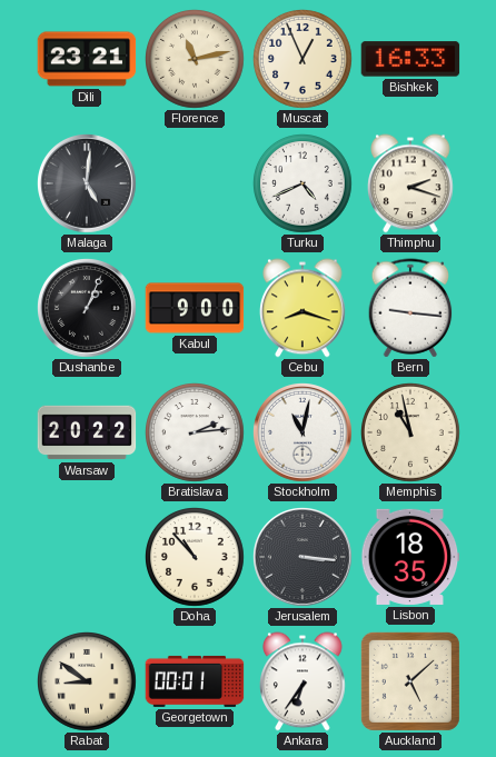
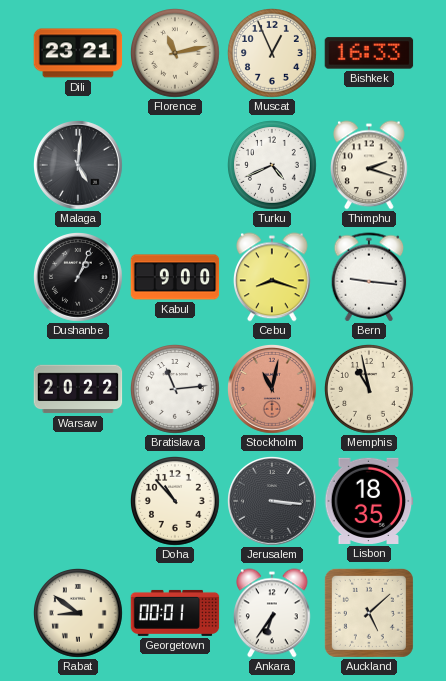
Bratislava: 2:14 -> 11:14
Stockholm dial: white -> salmon
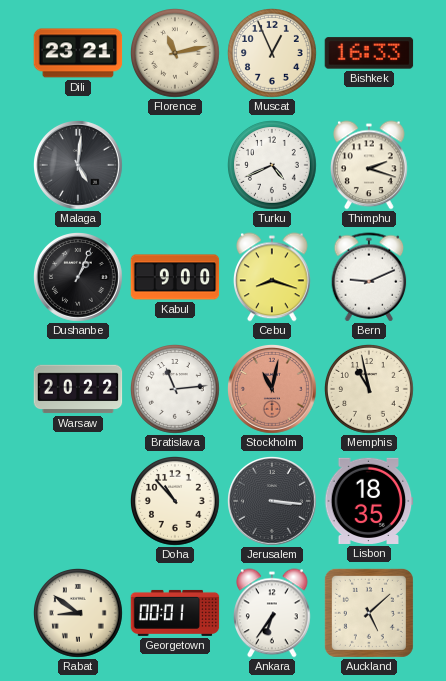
Bern: 9:16 -> 9:11
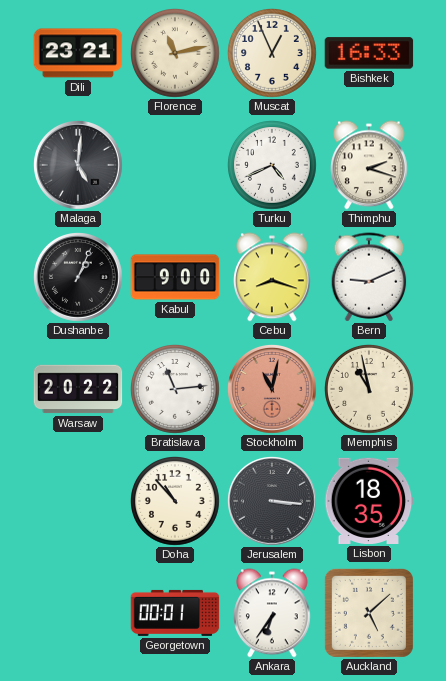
Rabat: 8:51 -> none
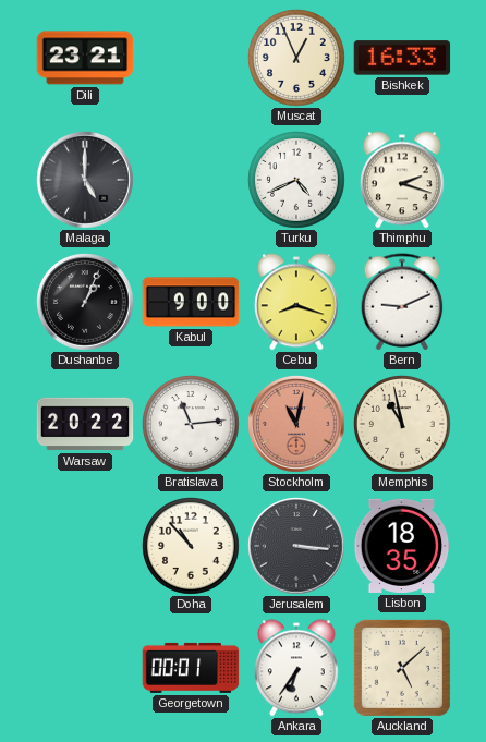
Florence: 11:13 -> none
Malaga: 5:01 -> 5:00
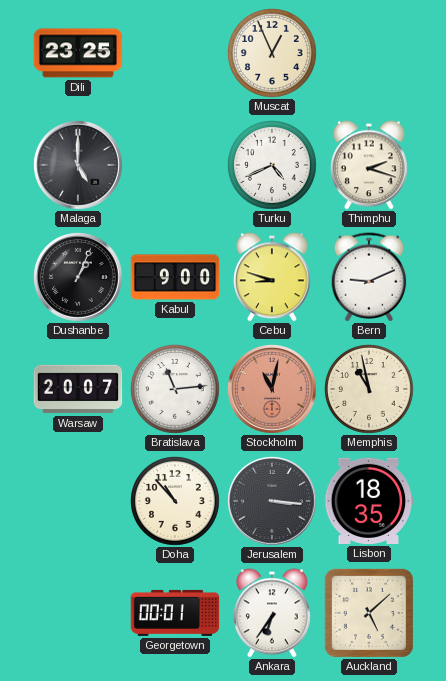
Dili: 23:21 -> 23:25
Bishkek: 16:33 -> none
Cebu: 8:18 -> 8:48
Warsaw: 20:22 -> 20:07
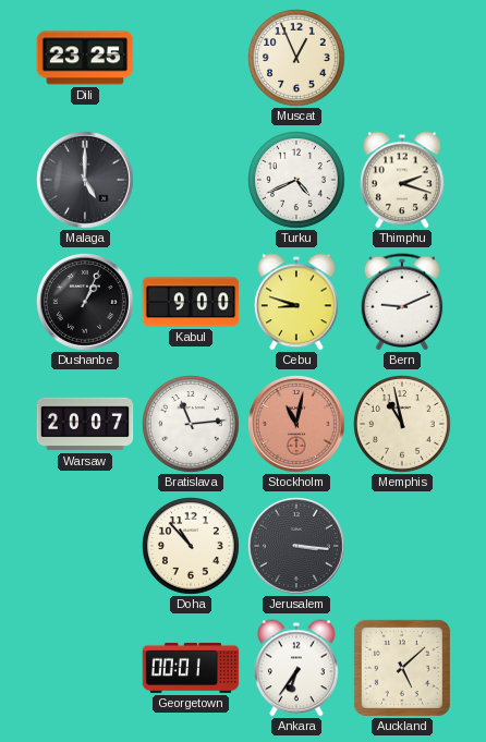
Lisbon: 18:35 -> none
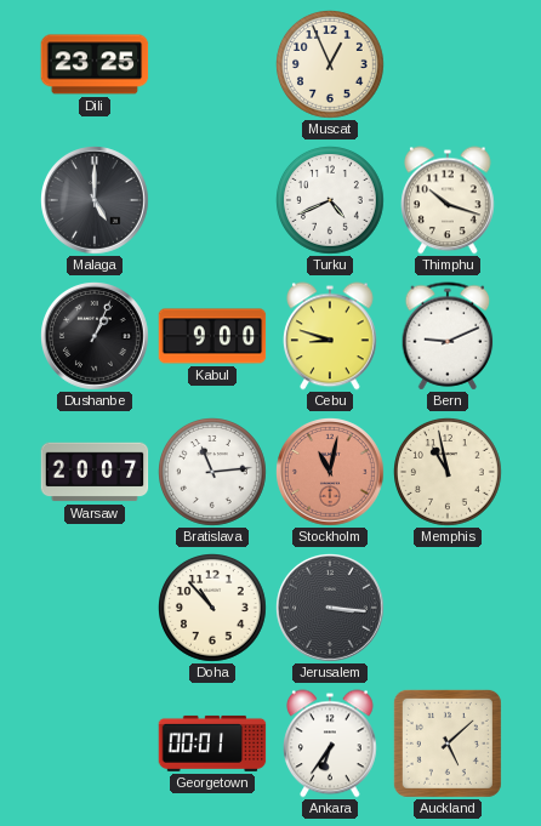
Thimphu: 2:18 -> 10:18
